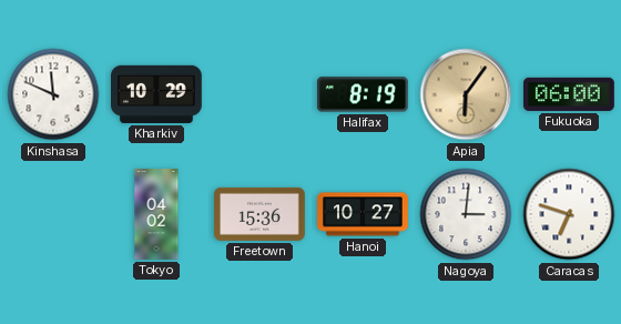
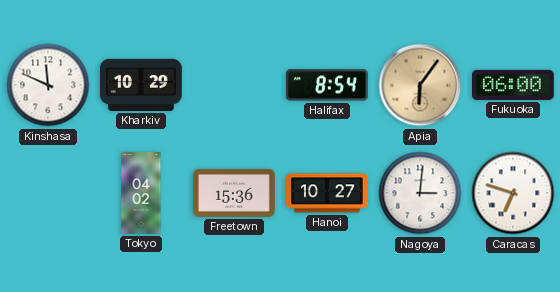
Halifax: 8:19 -> 8:54
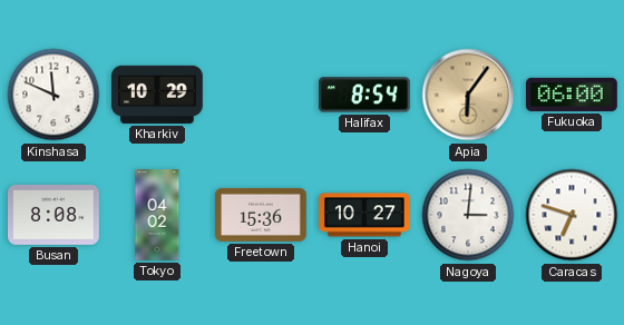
Busan: none -> 8:08
